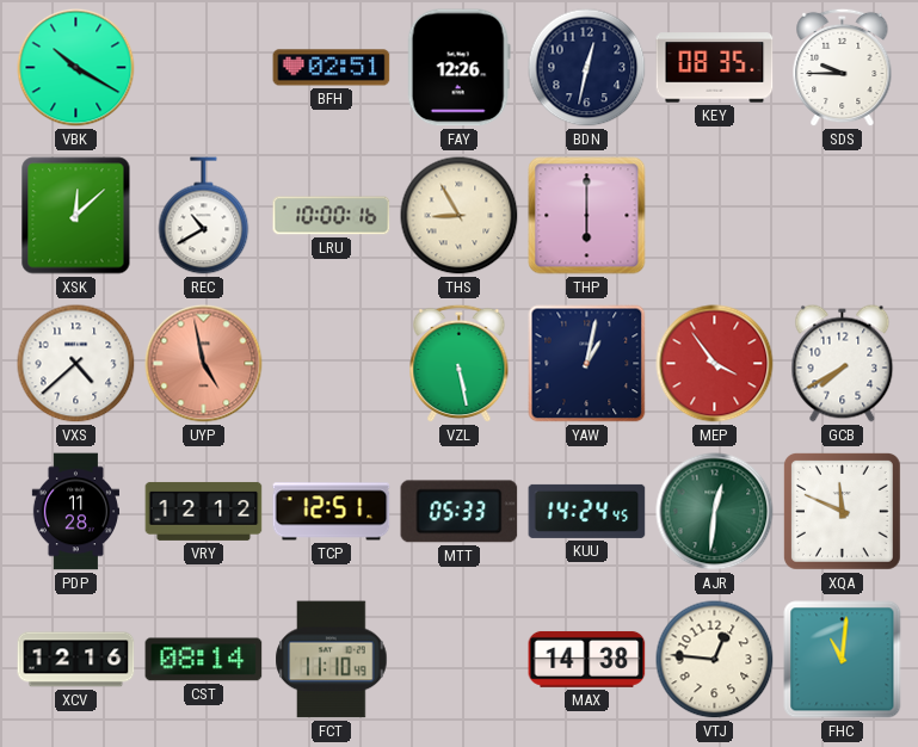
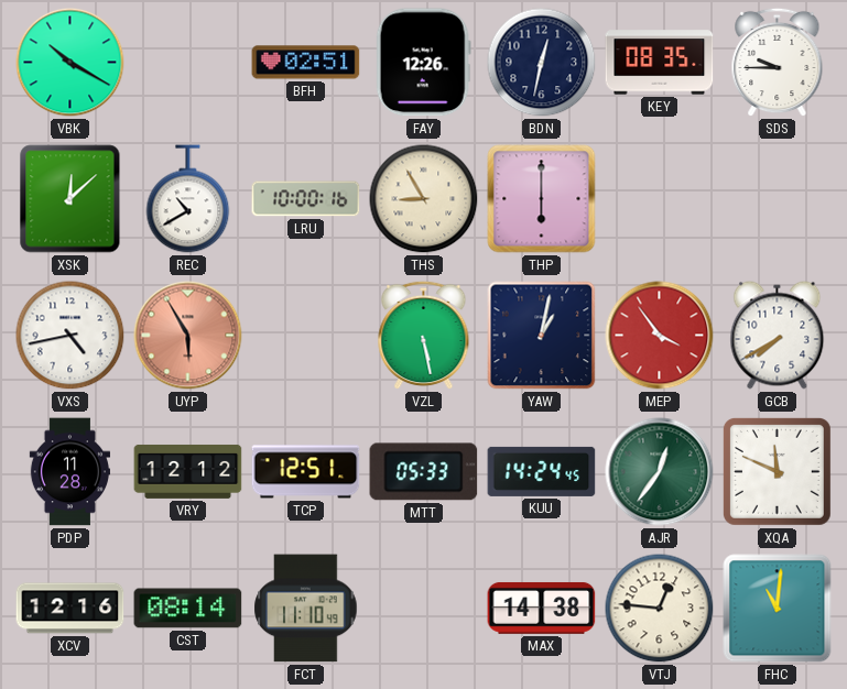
VXS: 4:38 -> 4:43
UYP: 4:58 -> 5:55
AJR: 12:31 -> 12:36
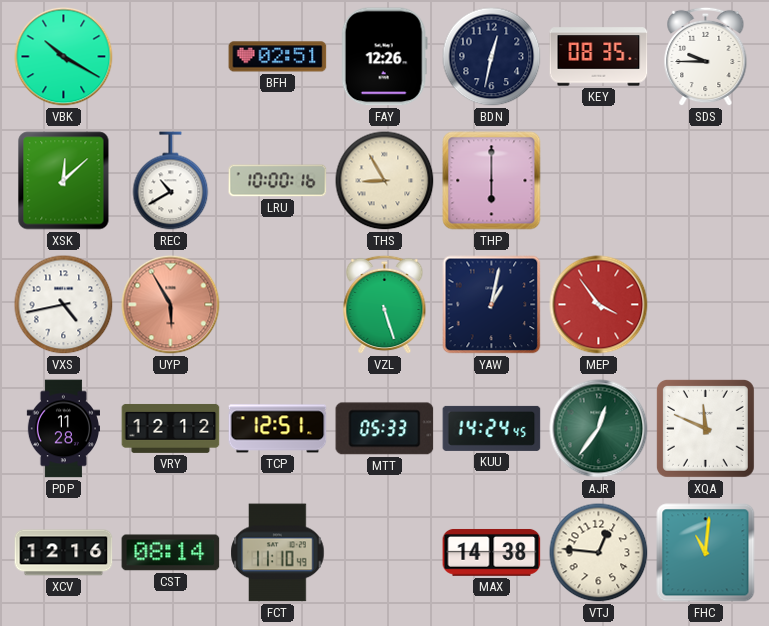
VZL: 5:28 -> 5:27
GCB: 7:40 -> none
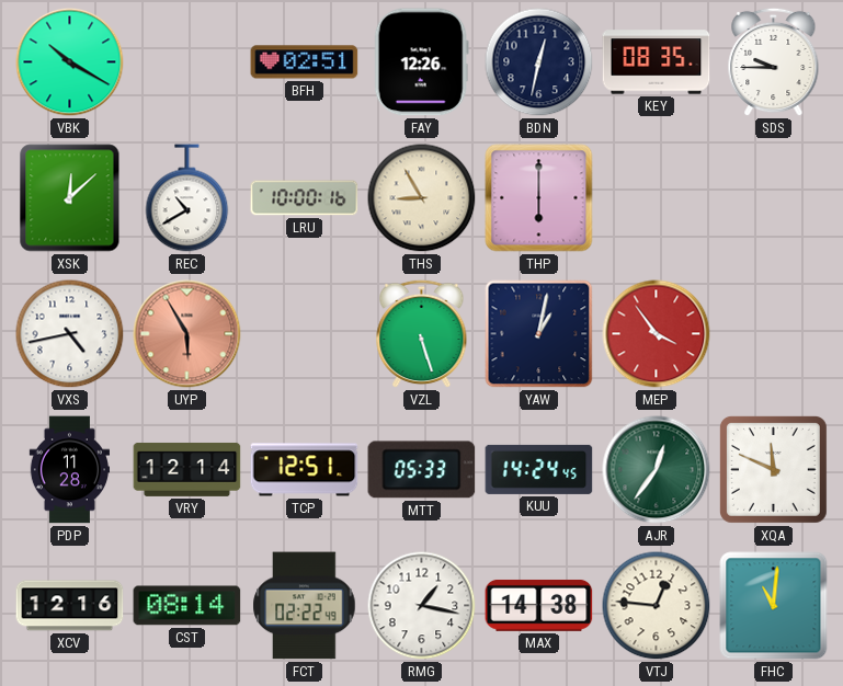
VRY: 12:12 -> 12:14
FCT: 11:10 -> 02:22
RMG: none -> 1:17
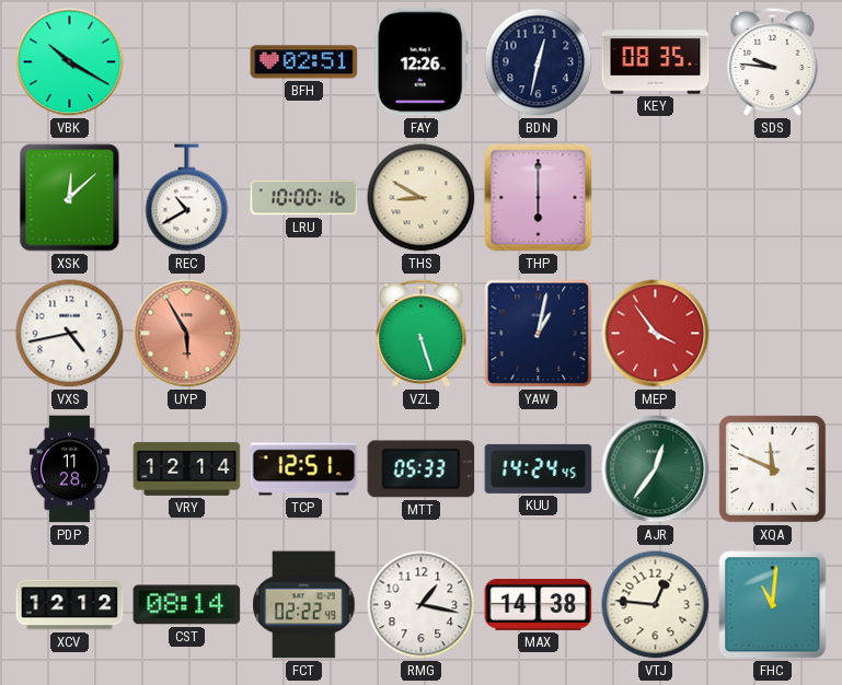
SDS: 9:45 -> 9:46
THS: 8:55 -> 8:50
XCV: 12:16 -> 12:12
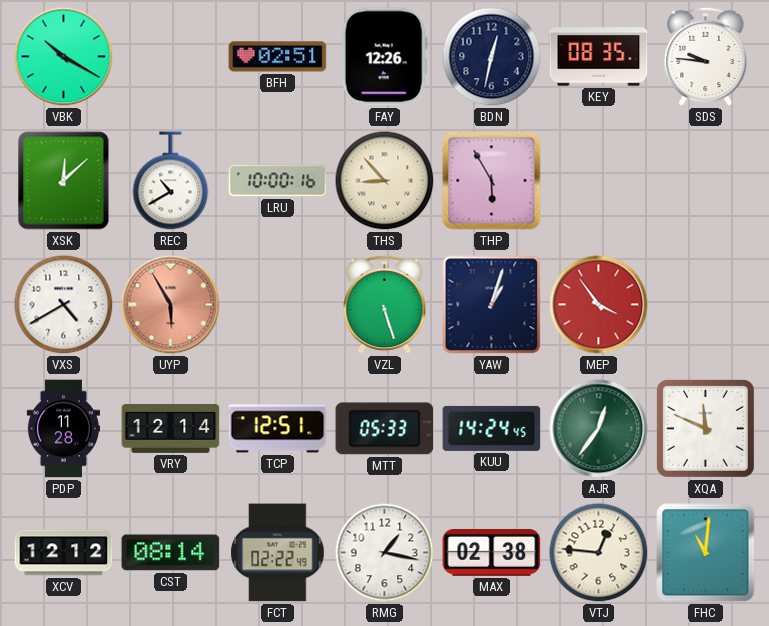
THS: 8:50 -> 8:53
THP: 6:00 -> 5:55
VXS: 4:43 -> 4:40
YAW: 1:02 -> 1:03
MAX: 14:38 -> 02:38
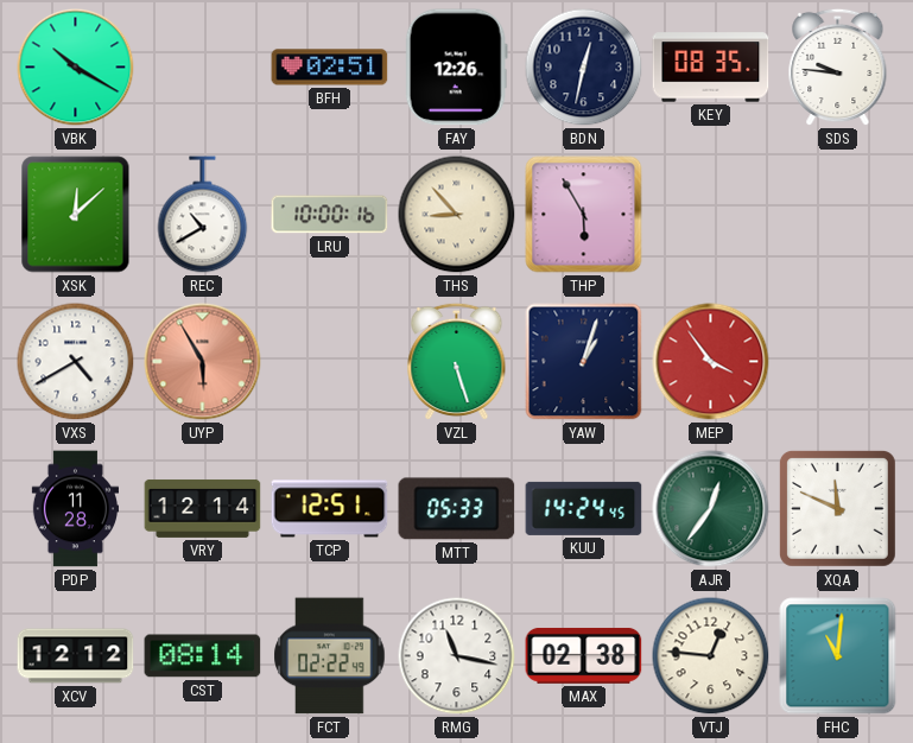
RMG: 1:17 -> 11:17
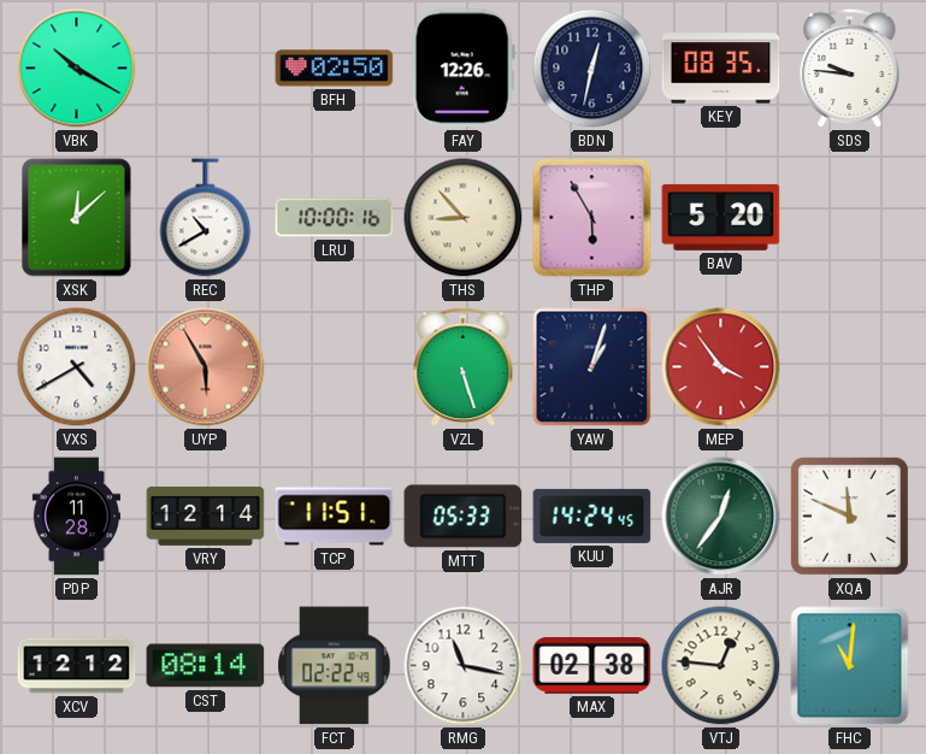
BFH: 02:51 -> 02:50
BAV: none -> 5:20
TCP: 12:51 -> 11:51
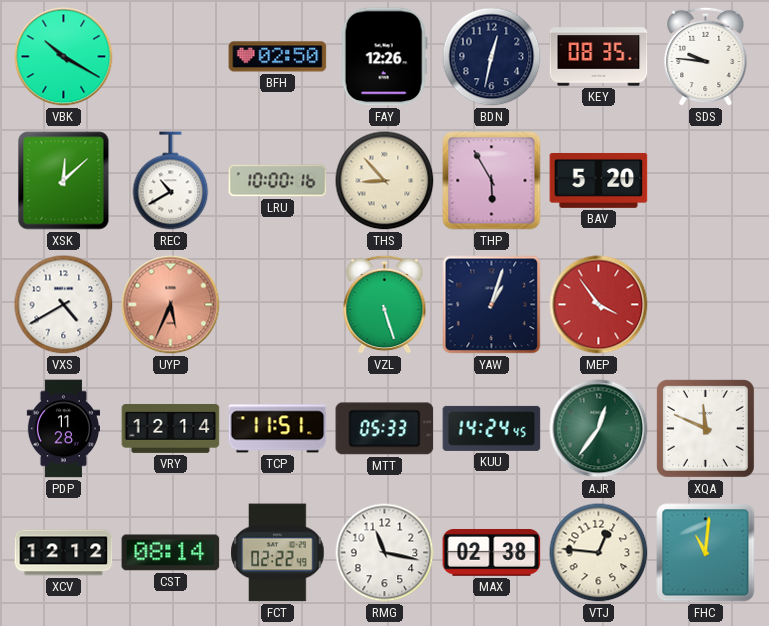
UYP: 5:55 -> 5:34
